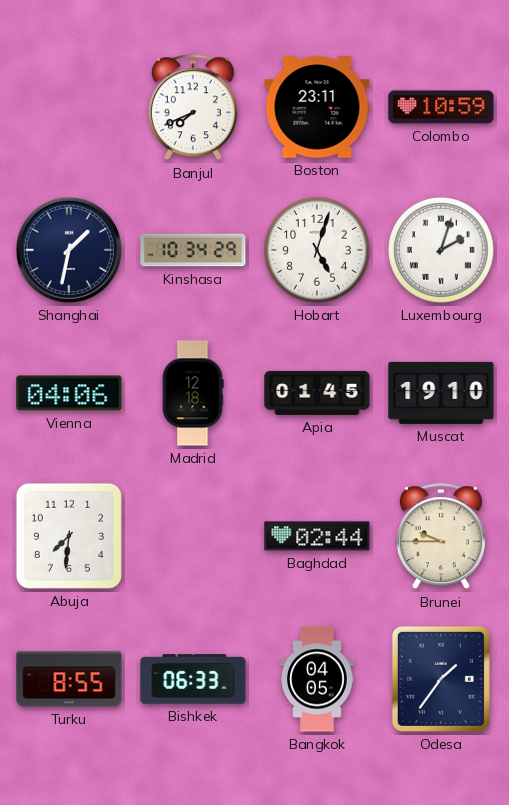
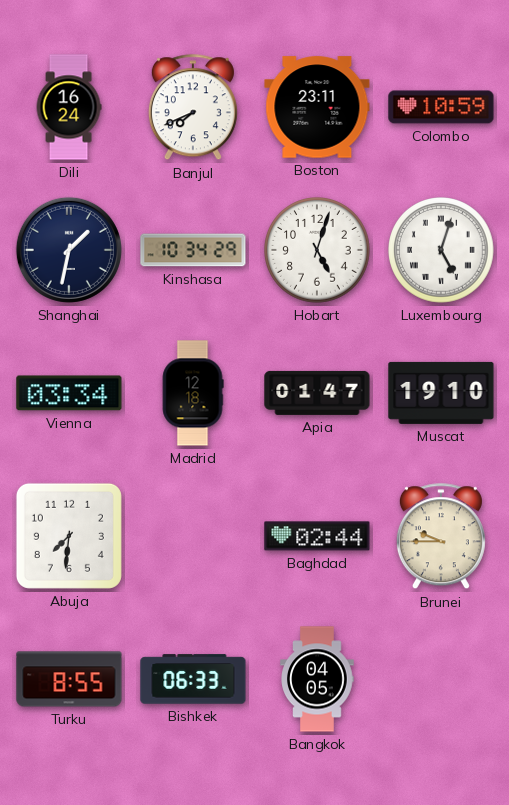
Dili: none -> 16:24
Luxembourg: 2:03 -> 5:03
Vienna: 04:06 -> 03:34
Apia: 01:45 -> 01:47
Odesa: 1:36 -> none
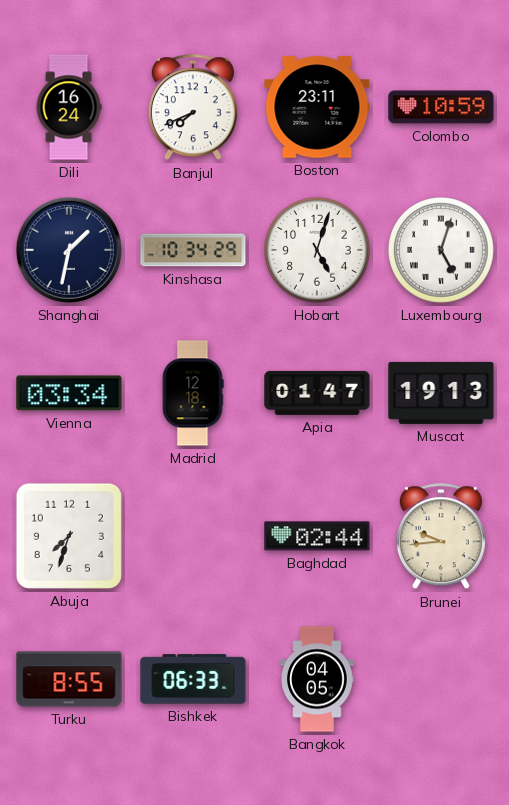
Muscat: 19:10 -> 19:13
Abuja: 7:31 -> 7:33
Brunei: 9:45 -> 9:44
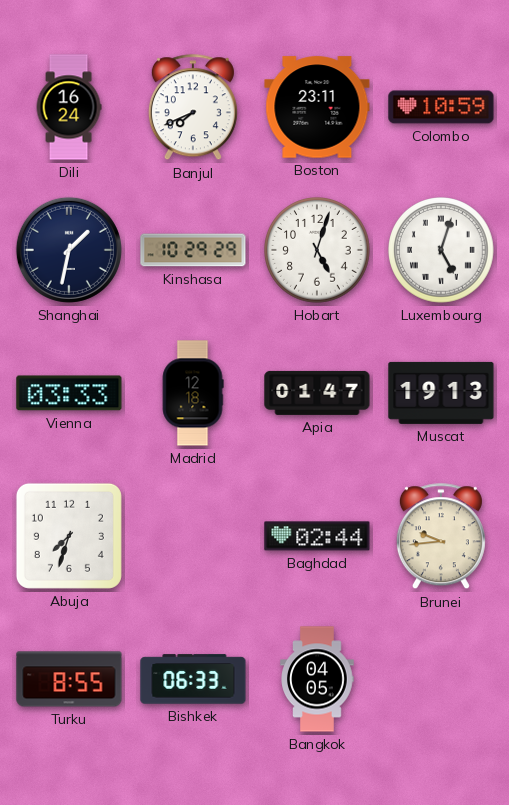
Kinshasa: 10:34 -> 10:29
Vienna: 03:34 -> 03:33
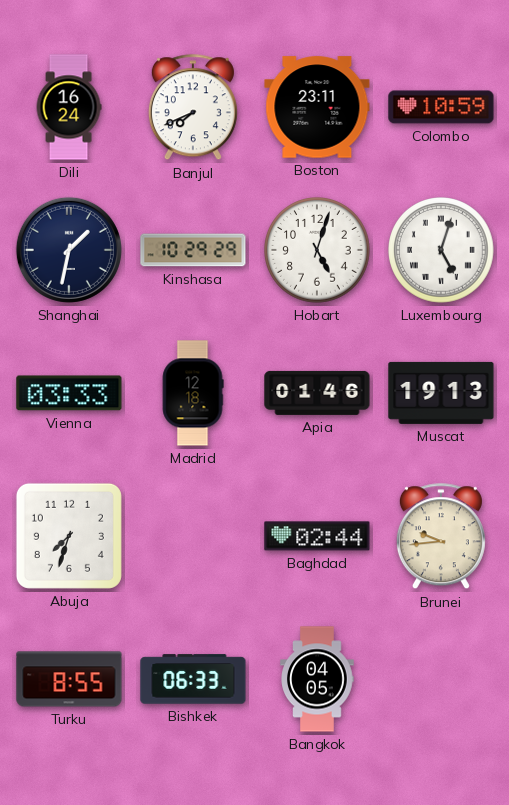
Apia: 01:47 -> 01:46
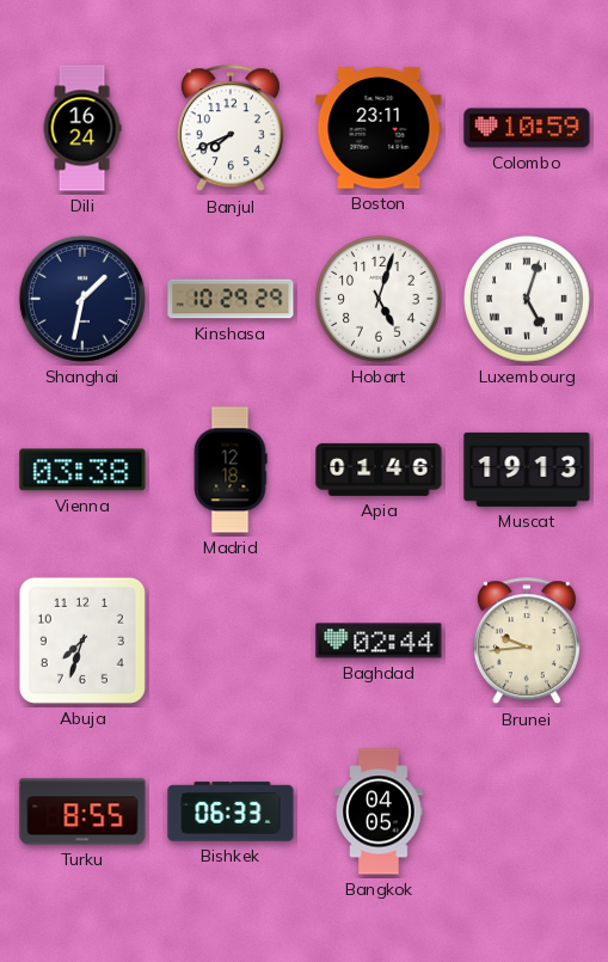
Vienna: 03:33 -> 03:38
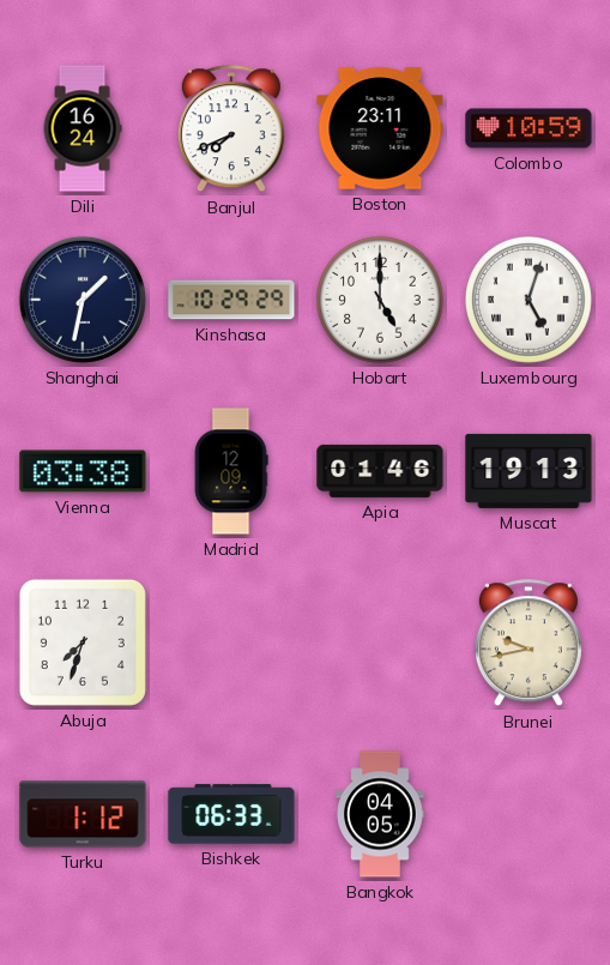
Hobart: 5:03 -> 5:00
Madrid: 12:18 -> 12:09
Baghdad: 02:44 -> none
Brunei: 9:44 -> 9:43
Turku: 8:55 -> 1:12
